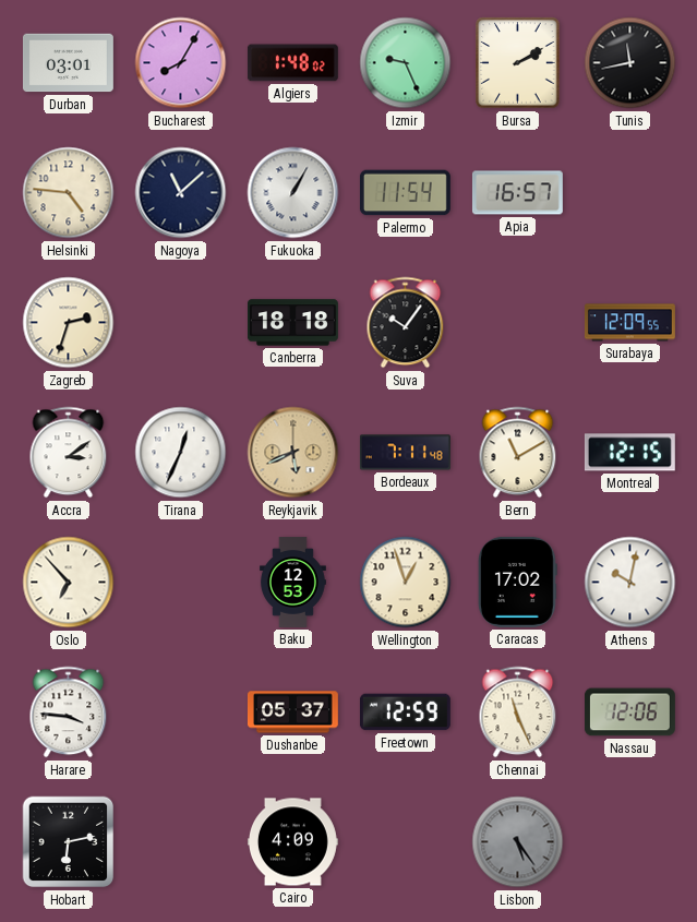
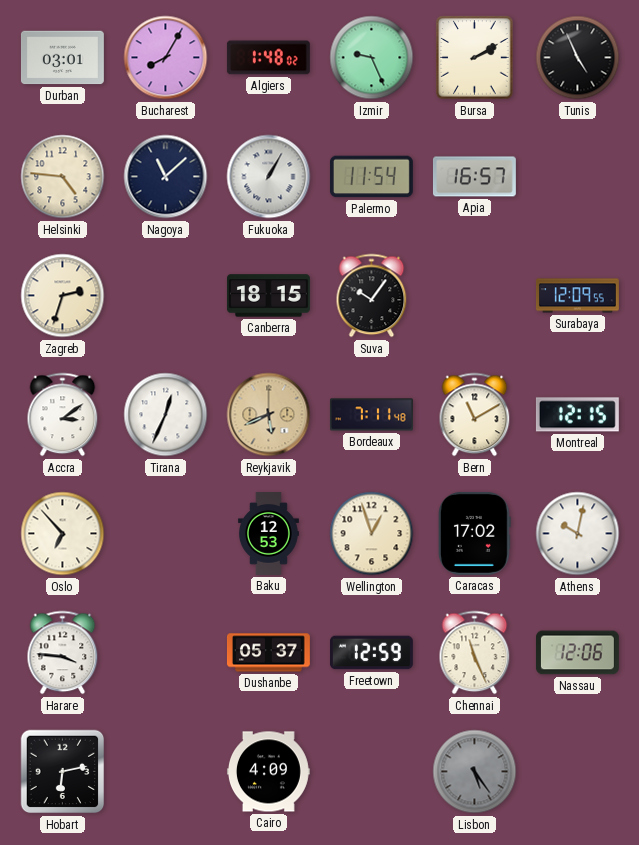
Tunis: 11:43 -> 4:56
Canberra: 18:18 -> 18:15
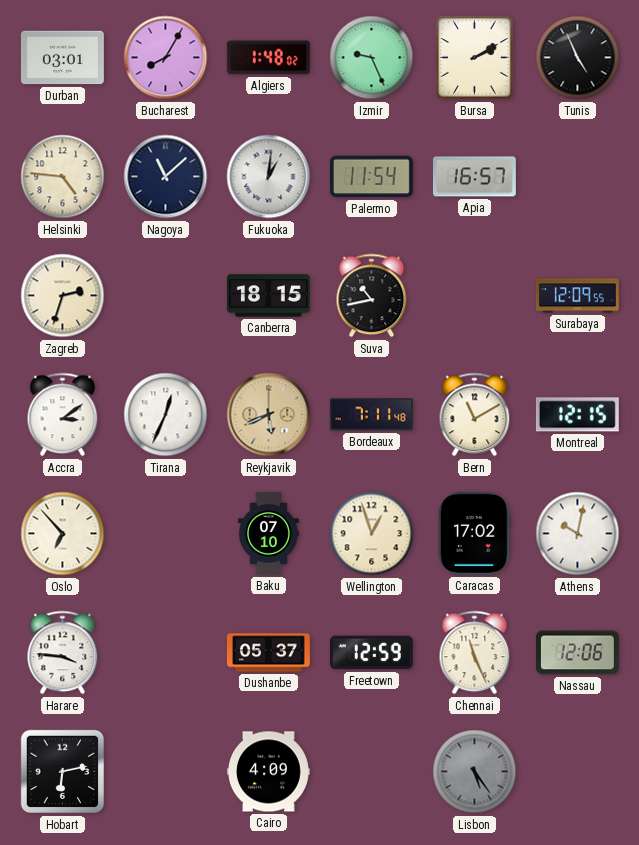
Fukuoka: 1:05 -> 1:01
Suva: 10:06 -> 10:43
Baku: 12:53 -> 07:10
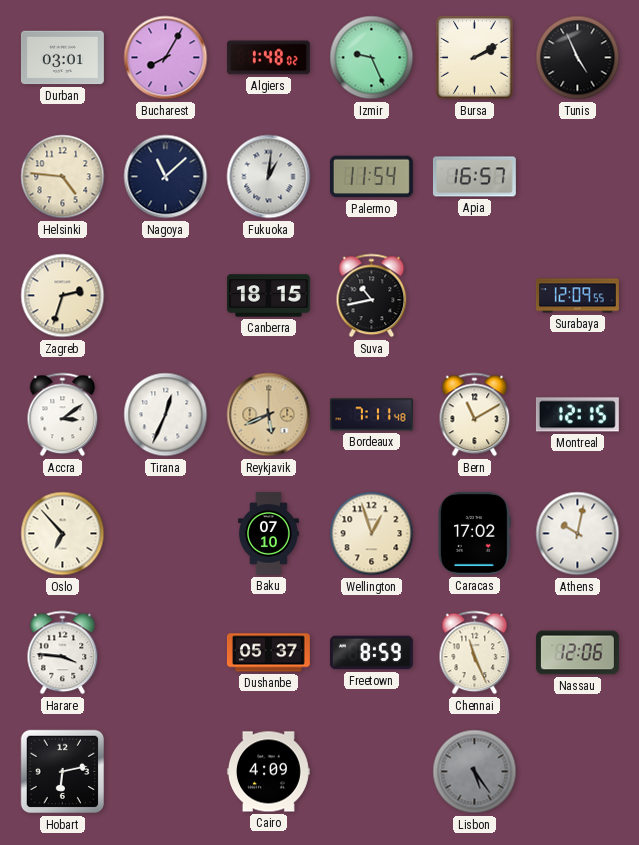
Freetown: 12:59 -> 8:59
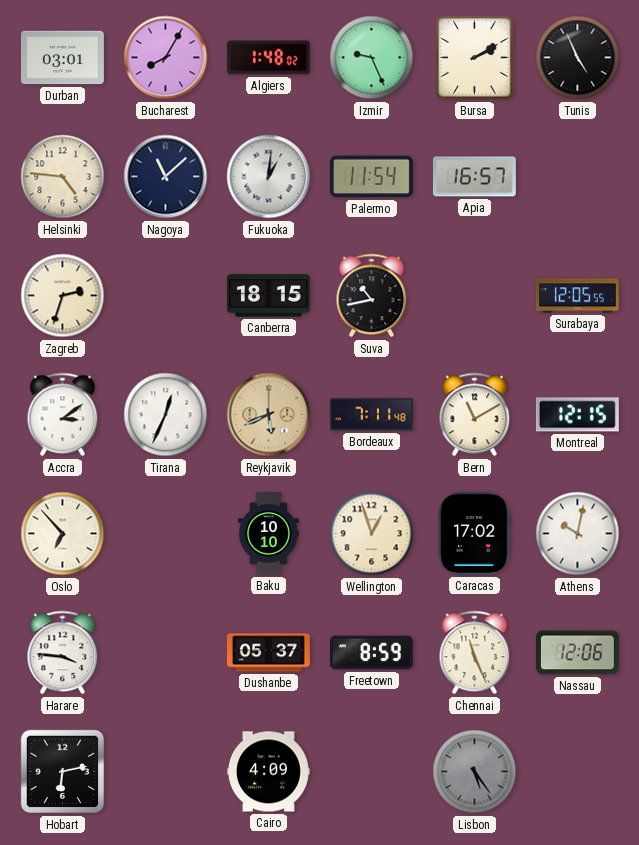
Surabaya: 12:09 -> 12:05
Baku: 07:10 -> 10:10
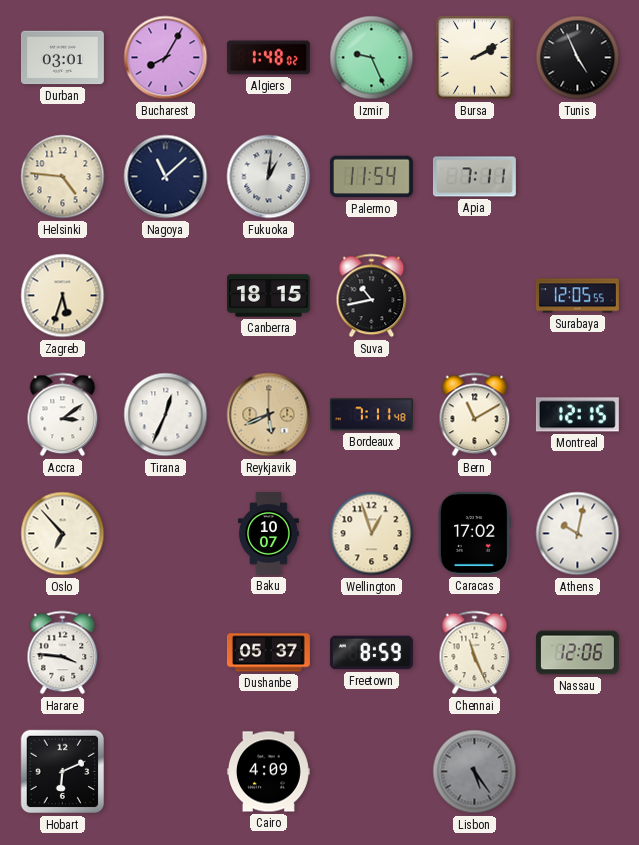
Apia: 16:57 -> 7:11
Zagreb: 2:33 -> 5:33
Baku: 10:10 -> 10:07
Hobart: 6:13 -> 6:11
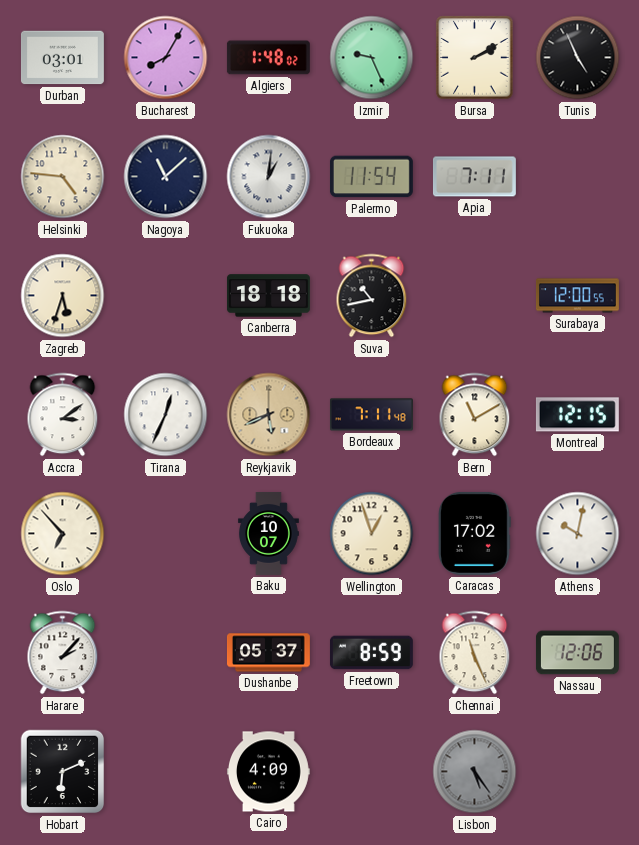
Canberra: 18:15 -> 18:18
Surabaya: 12:05 -> 12:00
Harare: 3:46 -> 2:07
